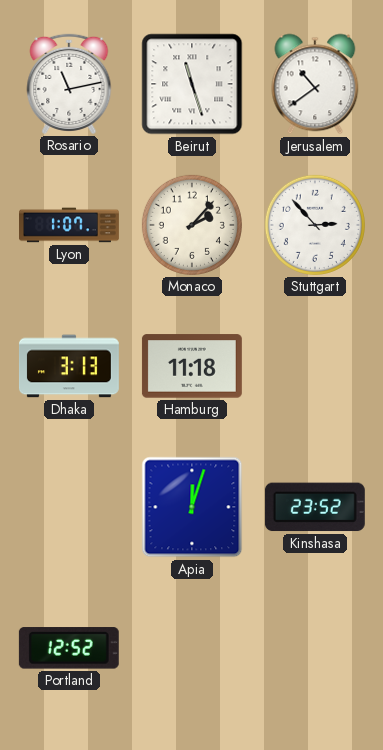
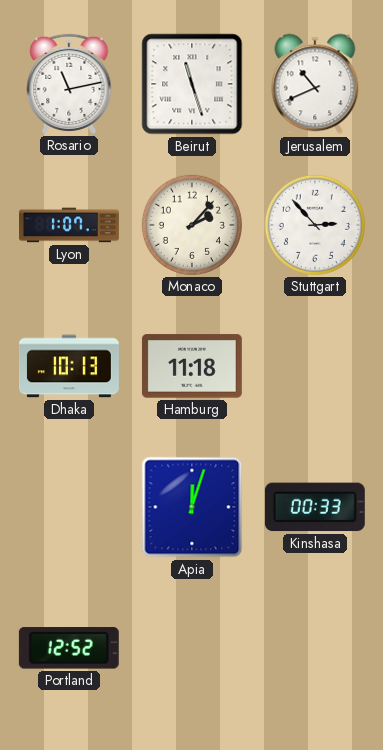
Jerusalem: 10:39 -> 10:41
Dhaka: 3:13 -> 10:13
Kinshasa: 23:52 -> 00:33
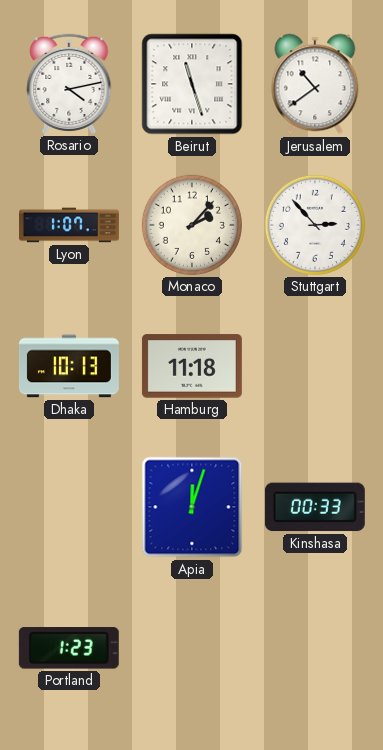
Rosario: 11:13 -> 4:13
Jerusalem: 10:41 -> 10:39
Portland: 12:52 -> 1:23
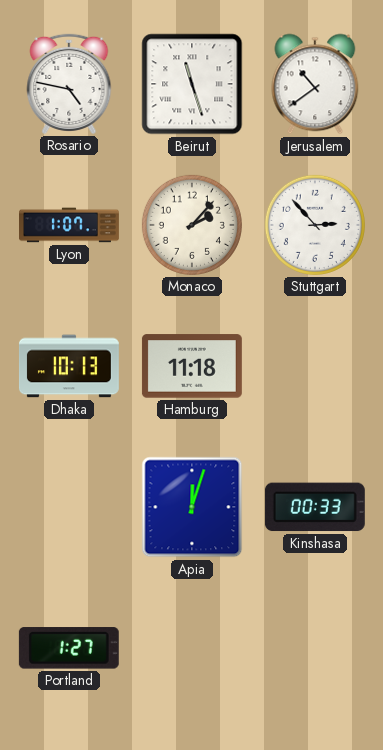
Rosario: 4:13 -> 4:47
Portland: 1:23 -> 1:27
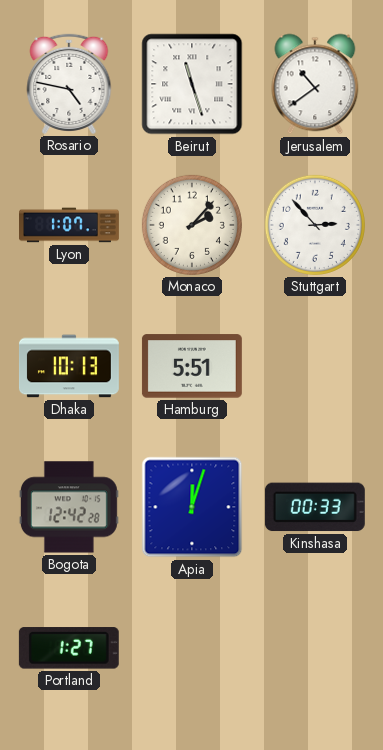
Hamburg: 11:18 -> 5:51
Bogota: none -> 12:42
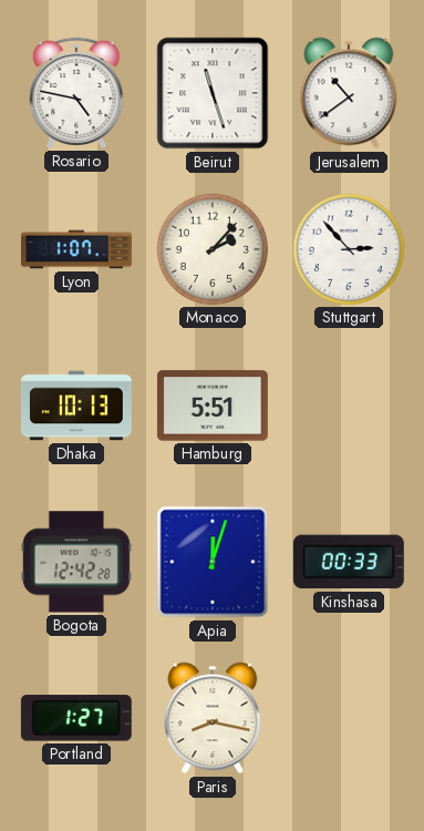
Paris: none -> 8:17
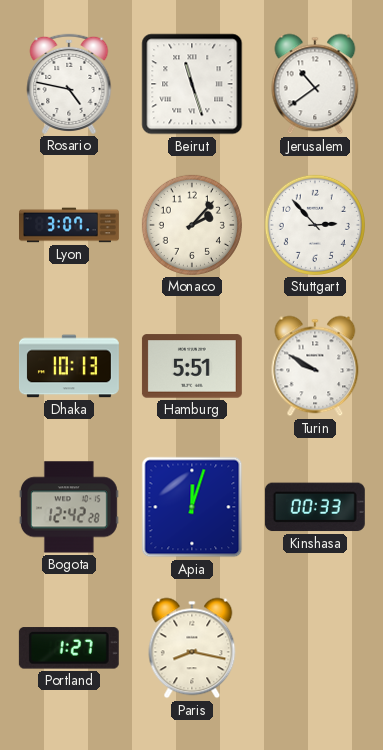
Lyon: 1:07 -> 3:07
Turin: none -> 9:50
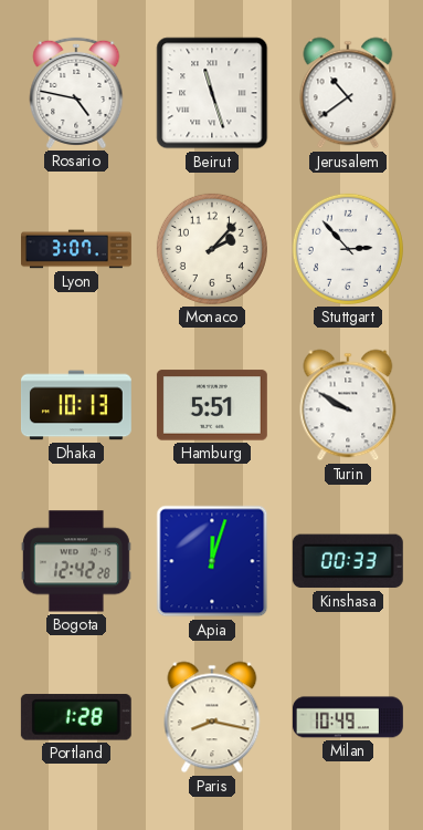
Portland: 1:27 -> 1:28
Milan: none -> 10:49
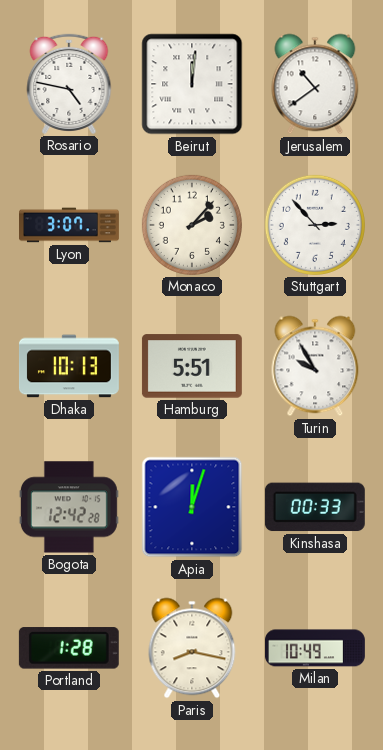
Beirut: 11:27 -> 12:01
Turin: 9:50 -> 9:55
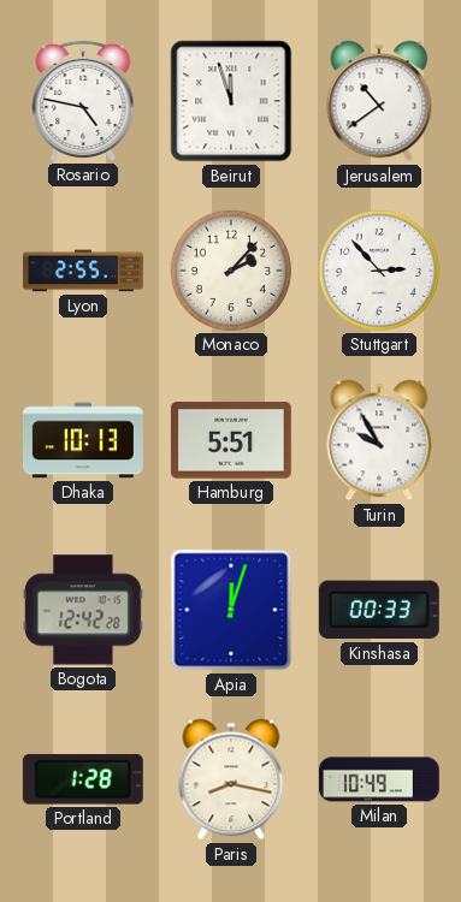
Beirut: 12:01 -> 11:57
Lyon: 3:07 -> 2:55
